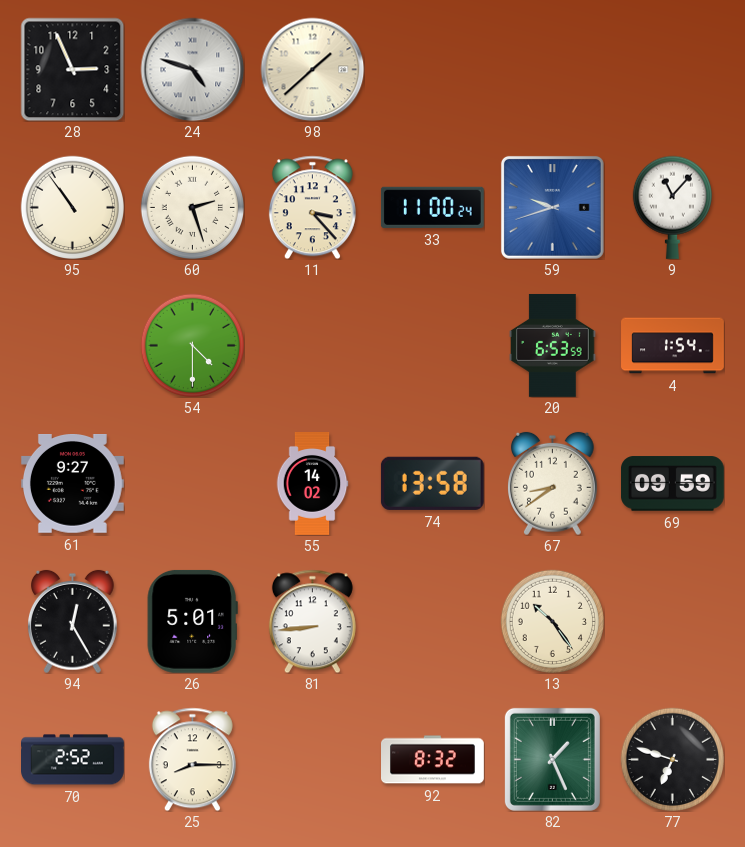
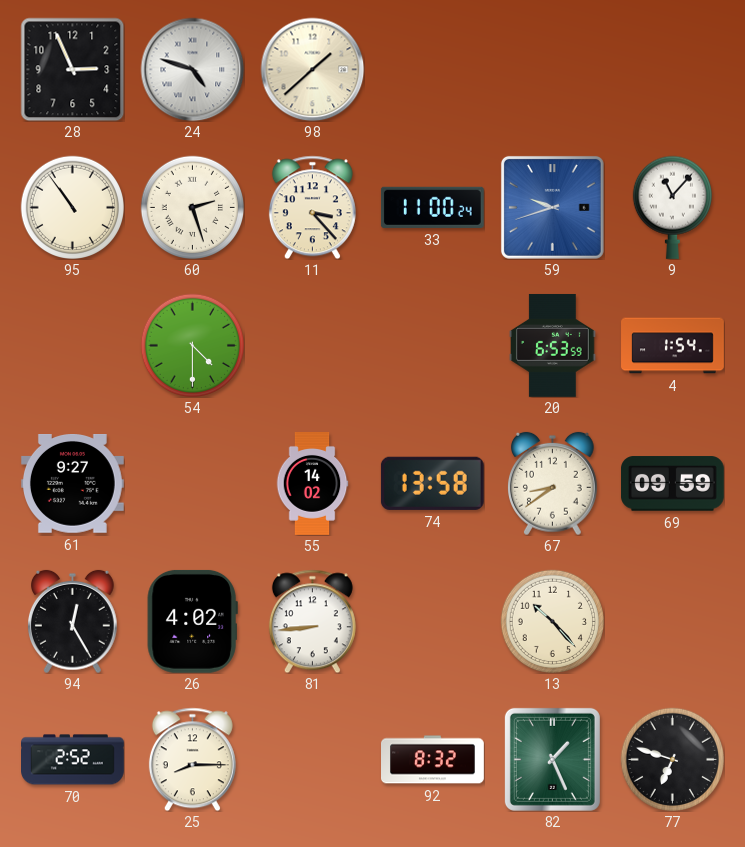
26: 5:01 -> 4:02
13: 10:24 -> 10:23
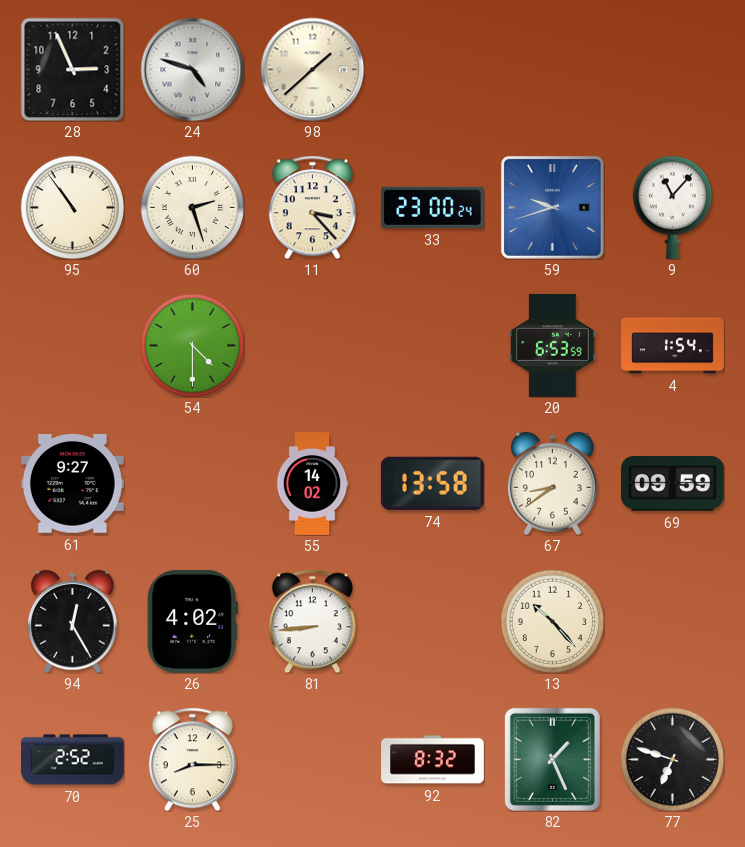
33: 11:00 -> 23:00
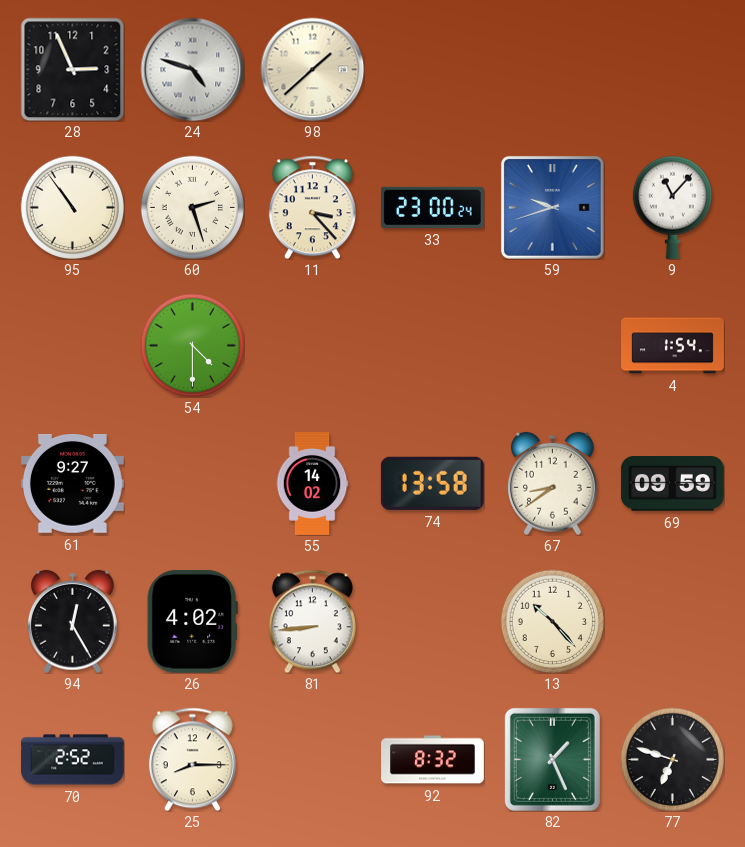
20: 6:53 -> none
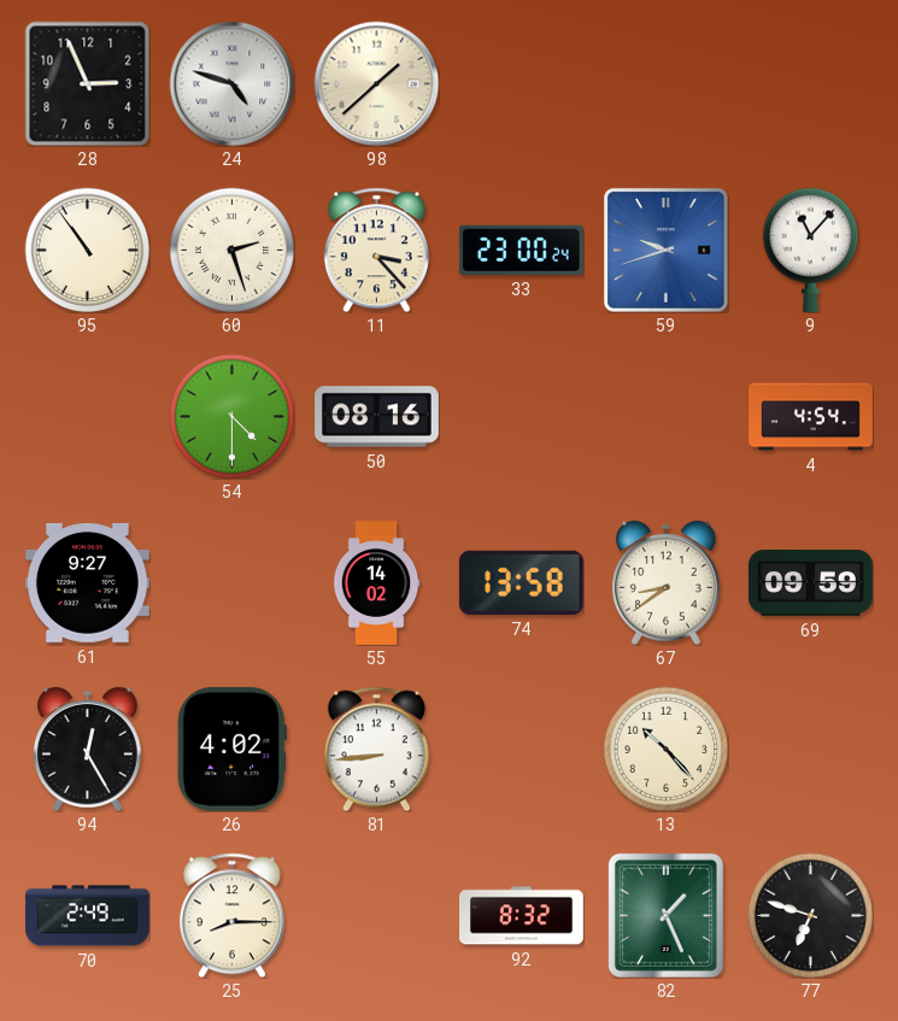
50: none -> 08:16
4: 1:54 -> 4:54
70: 2:52 -> 2:49
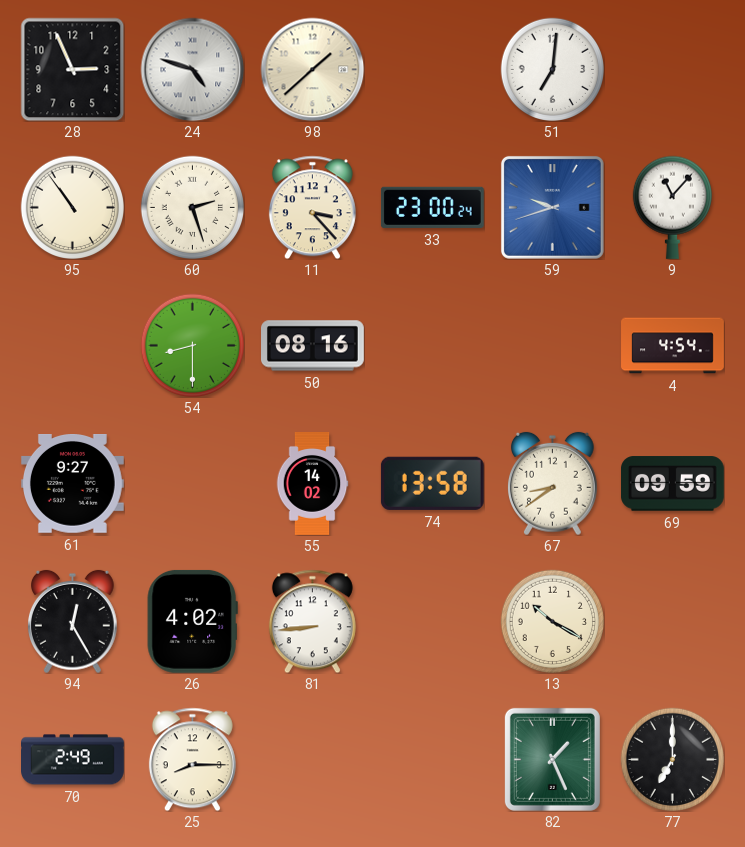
51: none -> 7:01
54: 4:30 -> 8:30
13: 10:23 -> 10:20
92: 8:32 -> none
77: 6:48 -> 7:00
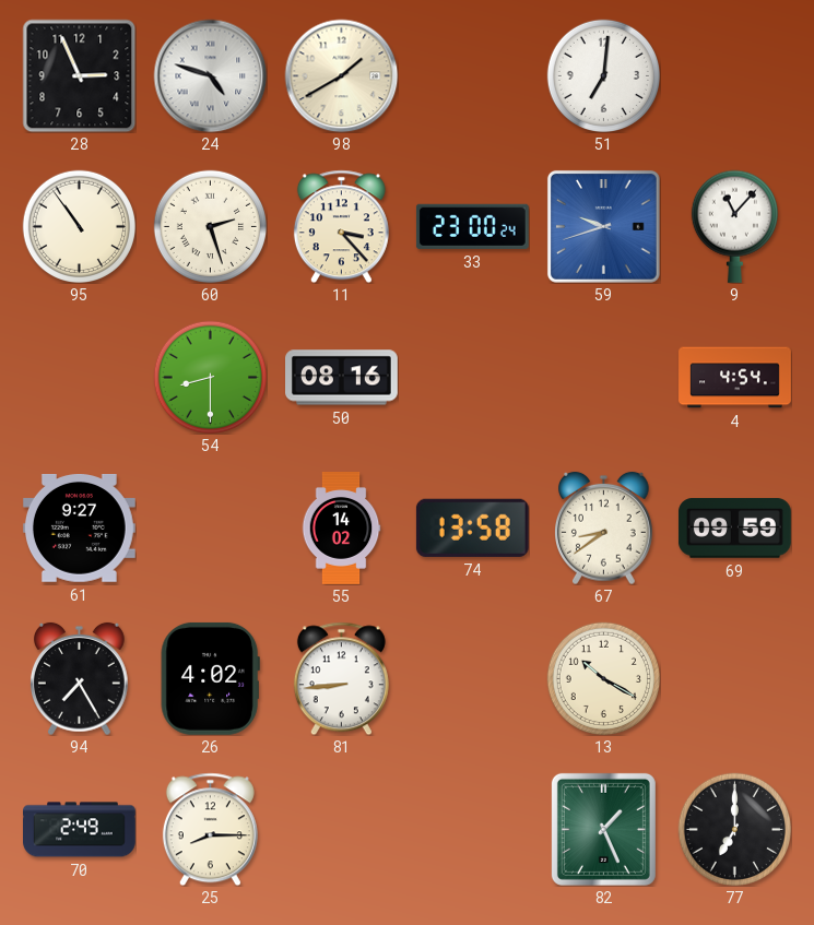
98: 1:38 -> 1:40
94: 12:25 -> 7:25
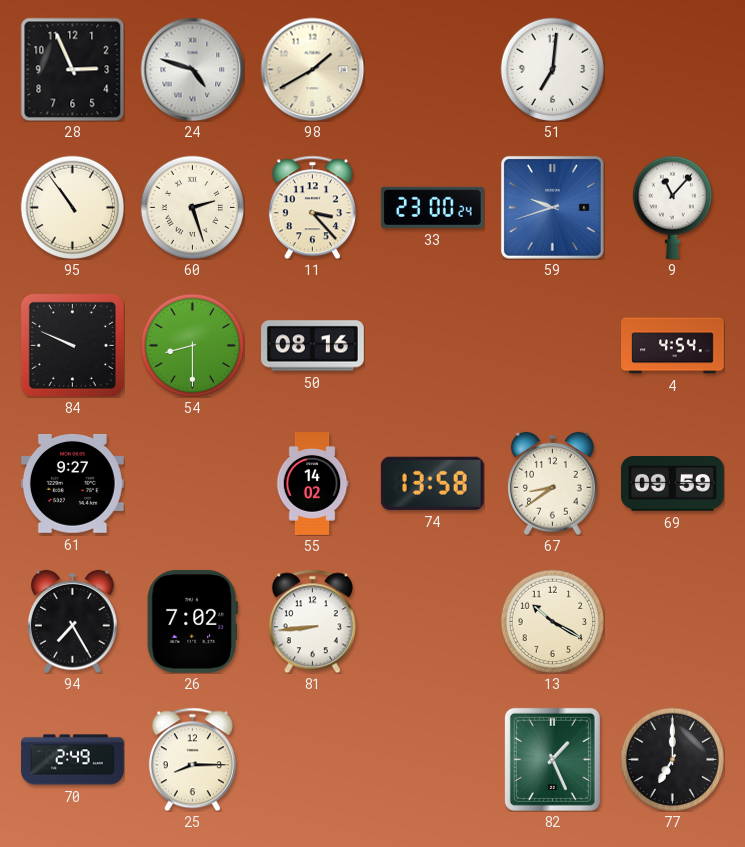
84: none -> 9:49
26: 4:02 -> 7:02
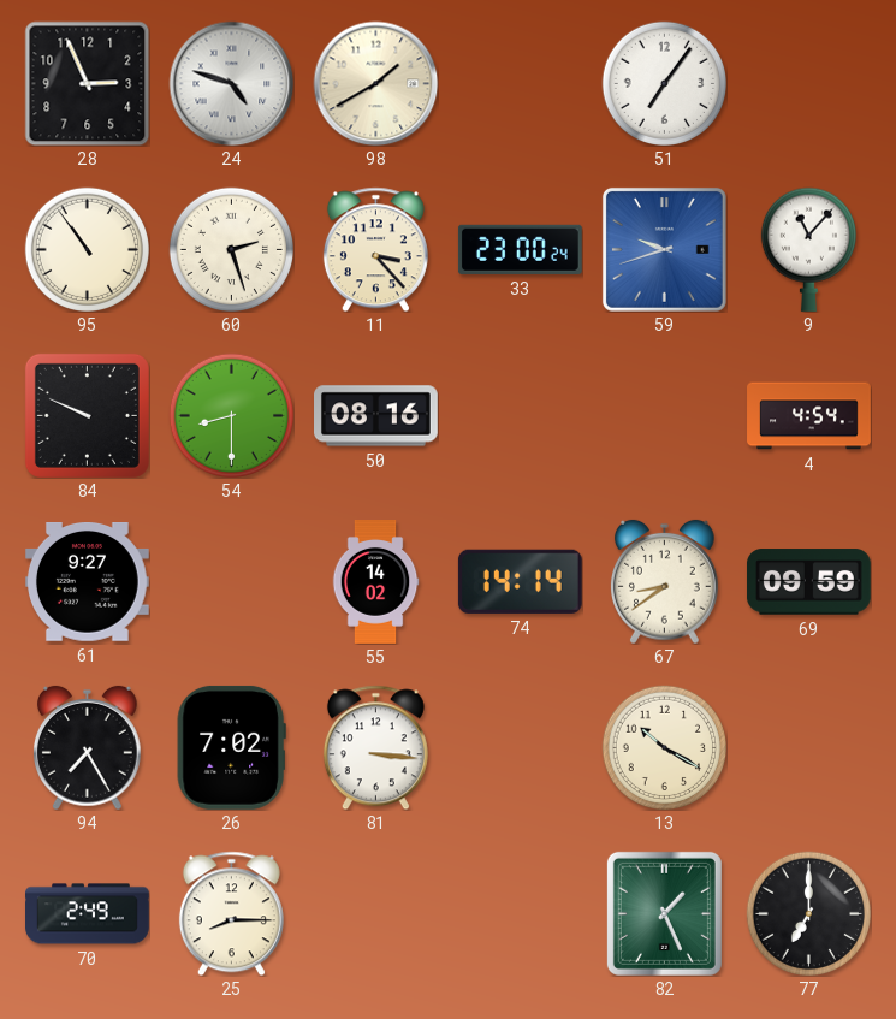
51: 7:01 -> 7:06
74: 13:58 -> 14:14
81: 8:44 -> 3:16
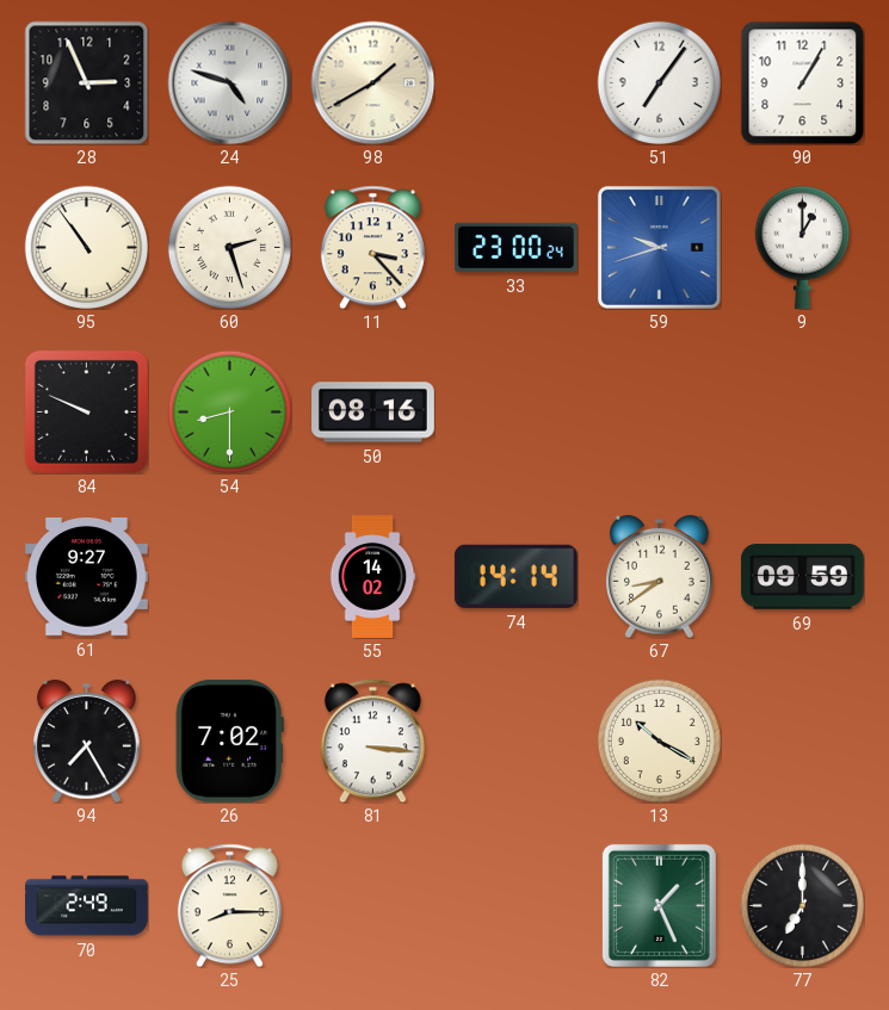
90: none -> 1:05
9: 11:07 -> 1:00
4: 4:54 -> none
